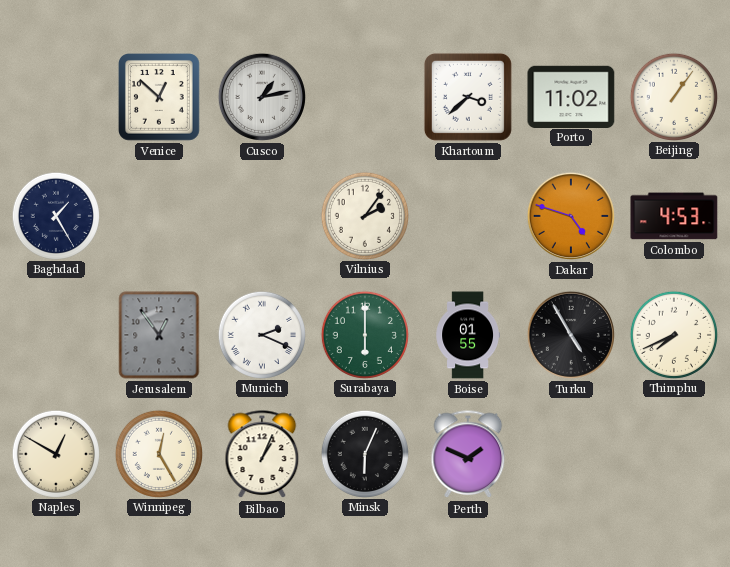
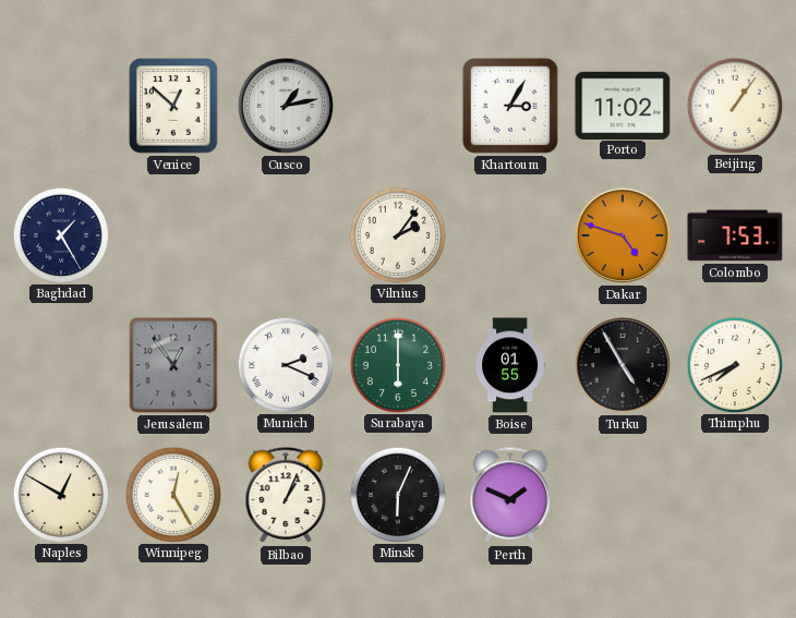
Khartoum: 3:38 -> 3:05
Colombo: 4:53 -> 7:53
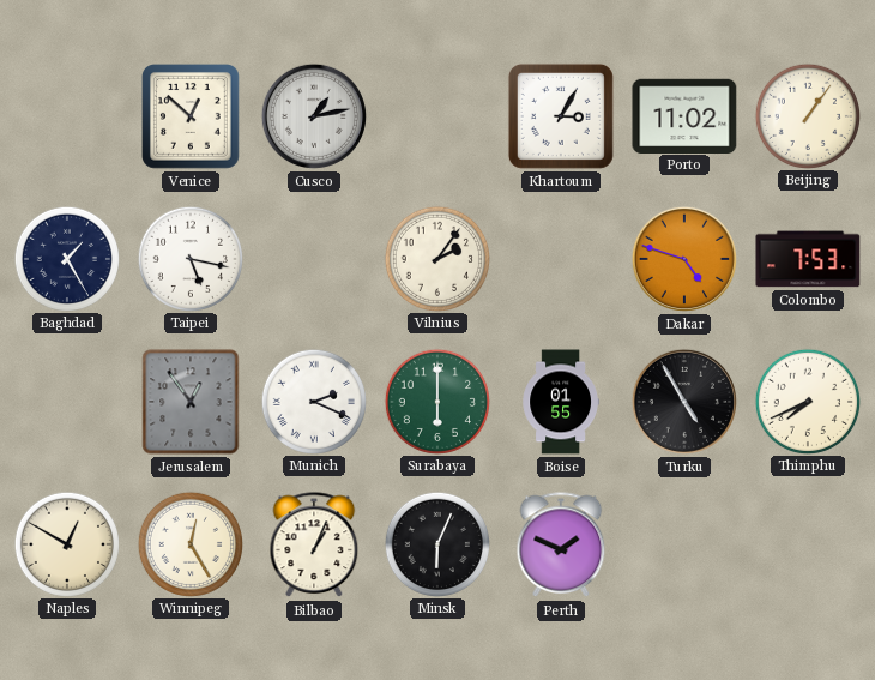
Taipei: none -> 5:17
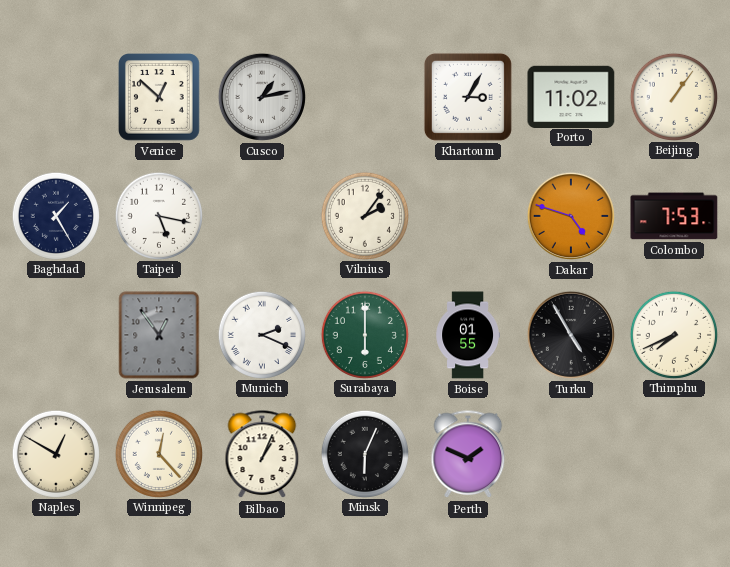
Winnipeg: 12:25 -> 12:23
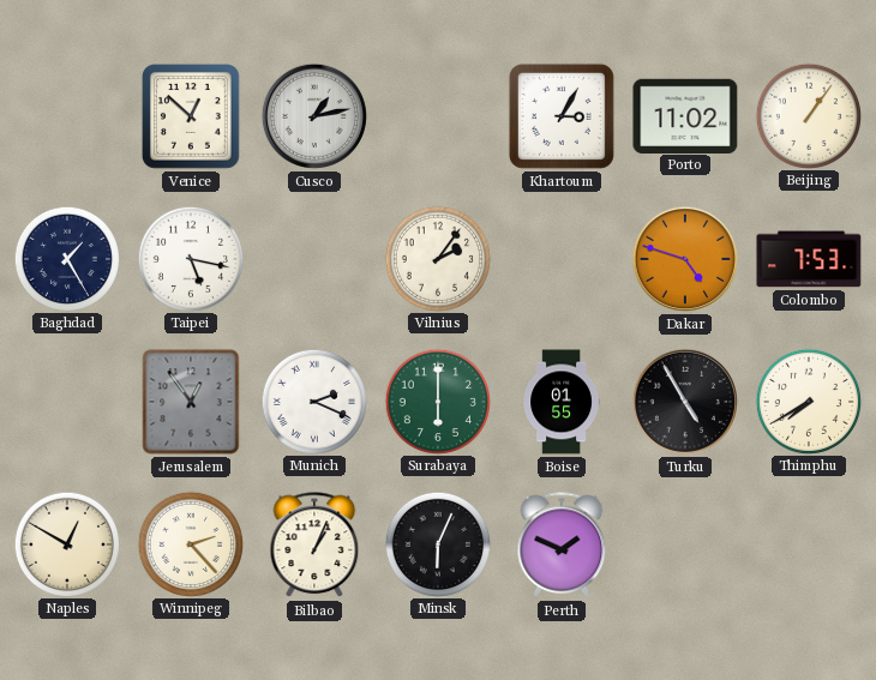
Thimphu: 7:41 -> 7:40
Winnipeg: 12:23 -> 2:23
